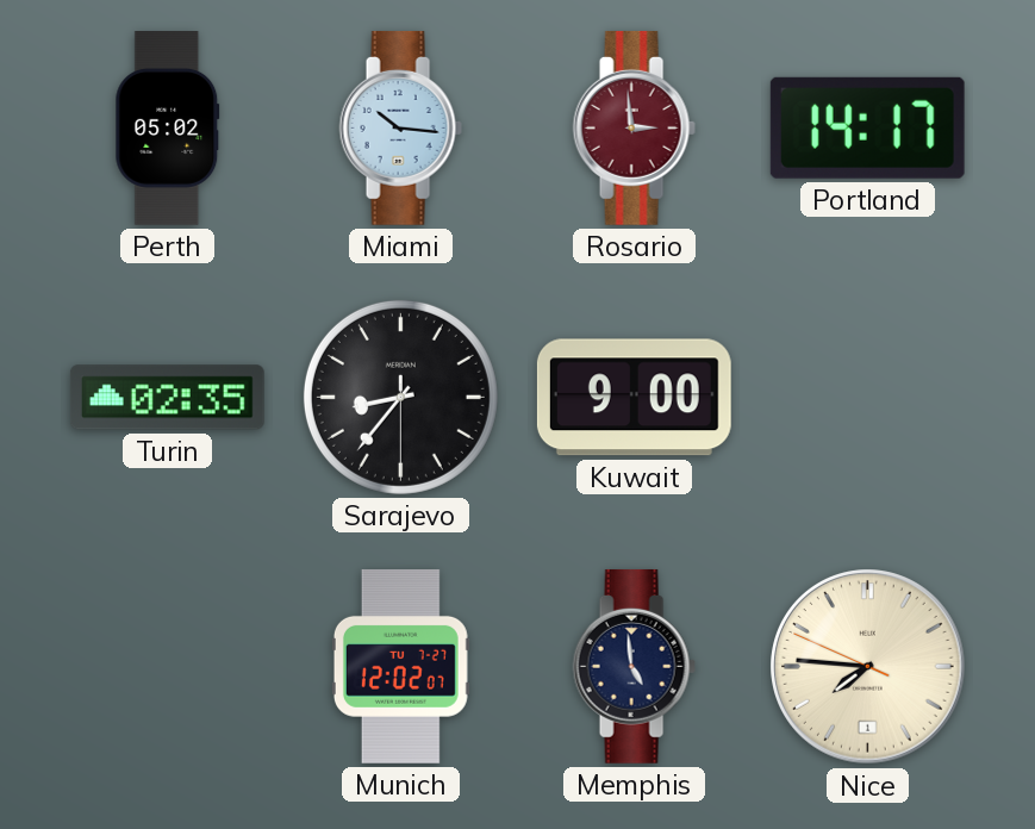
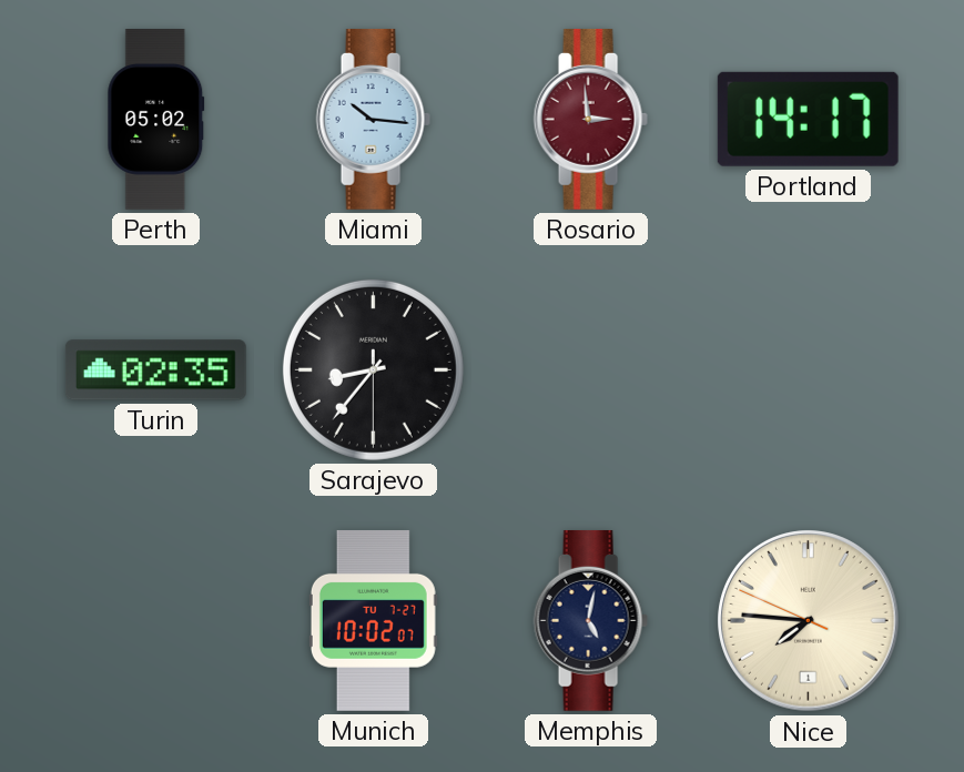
Kuwait: 9:00 -> none
Munich: 12:02 -> 10:02
Memphis: 4:59 -> 5:02
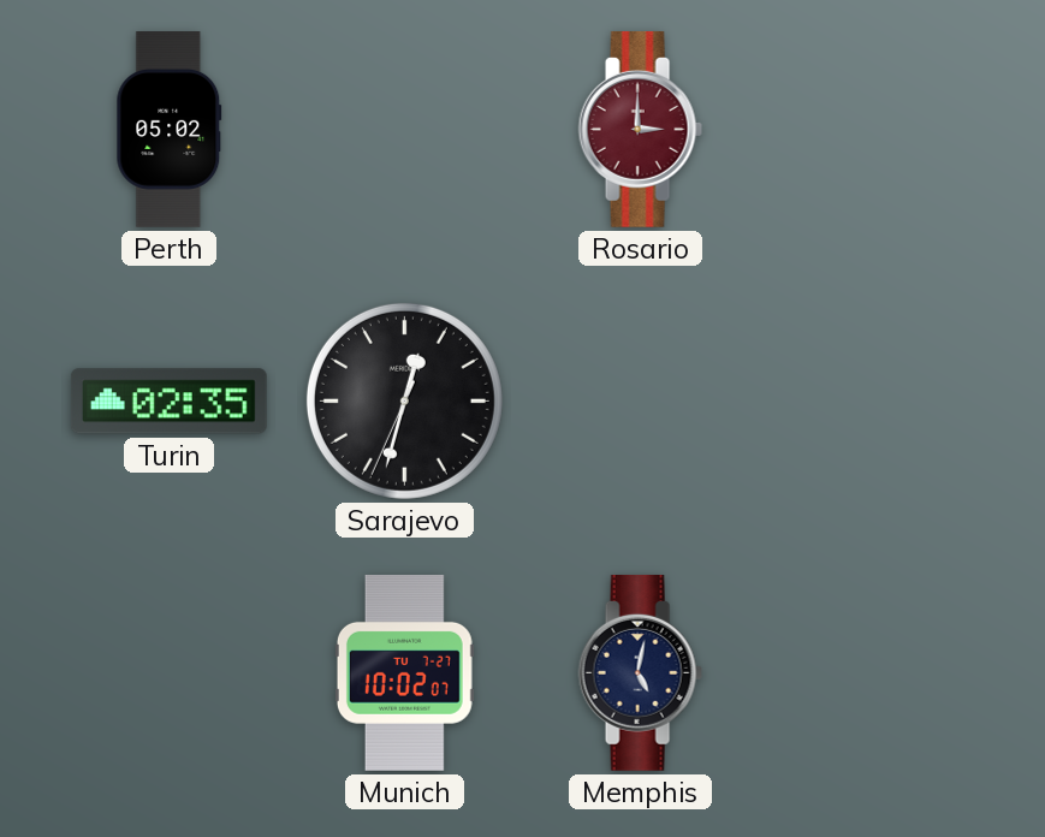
Miami: 10:16 -> none
Rosario: 2:59 -> 3:00
Portland: 14:17 -> none
Sarajevo: 8:36 -> 12:32
Nice: 7:45 -> none
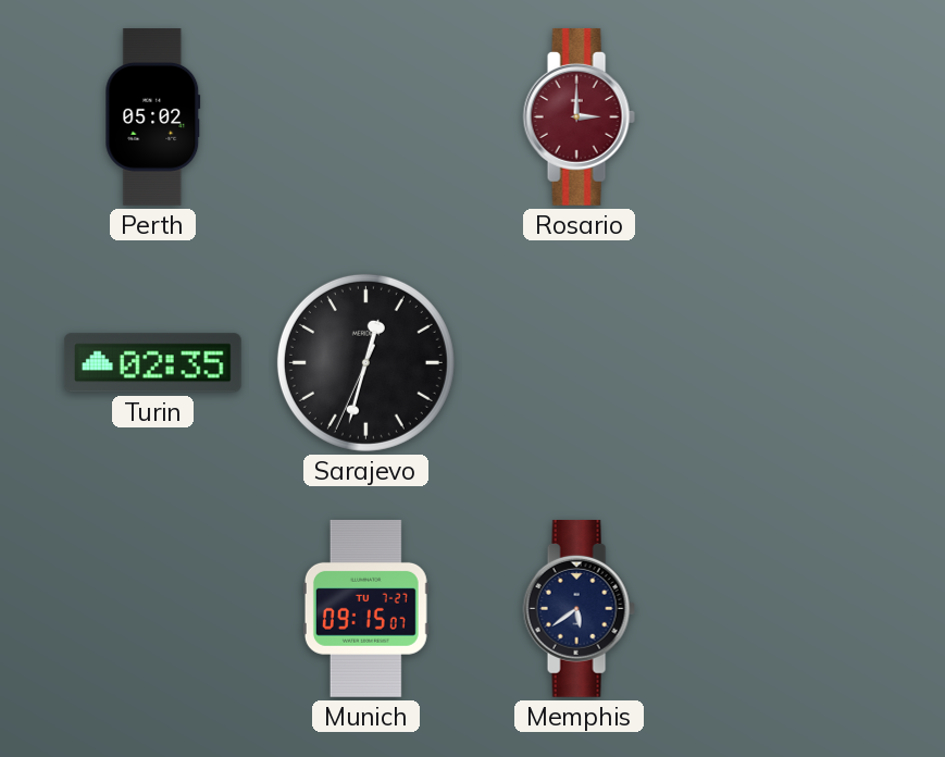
Munich: 10:02 -> 09:15
Memphis: 5:02 -> 5:39
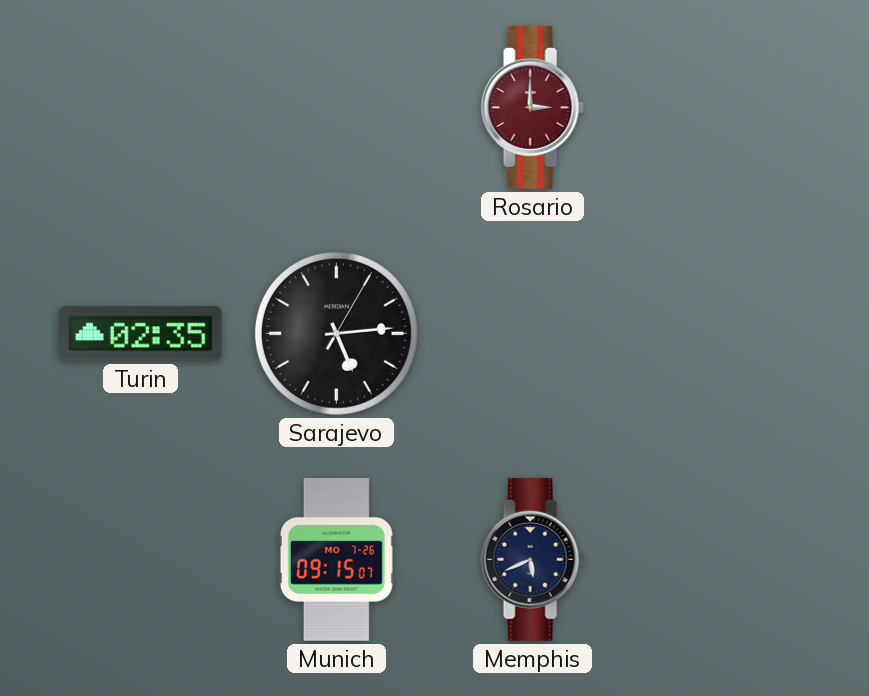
Perth: 05:02 -> none
Sarajevo: 12:32 -> 5:14
Munich date: TU 7-27 -> MO 7-26
Memphis: 5:39 -> 5:41
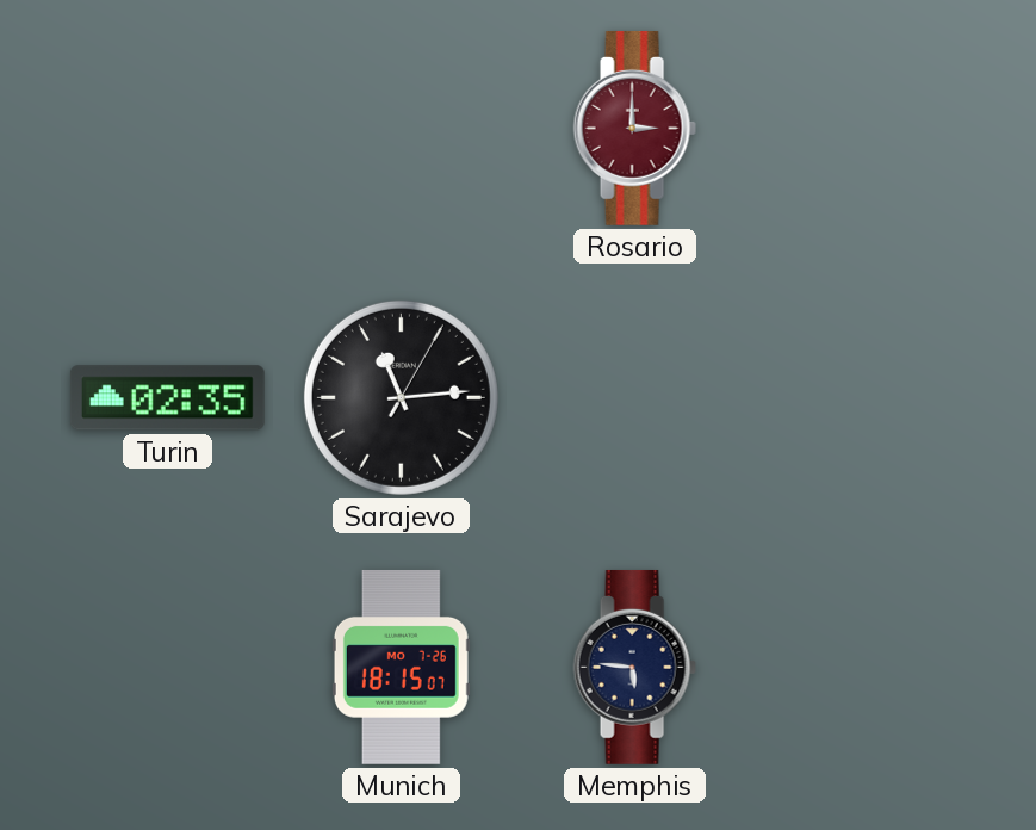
Sarajevo: 5:14 -> 11:14
Munich: 09:15 -> 18:15
Memphis: 5:41 -> 5:46
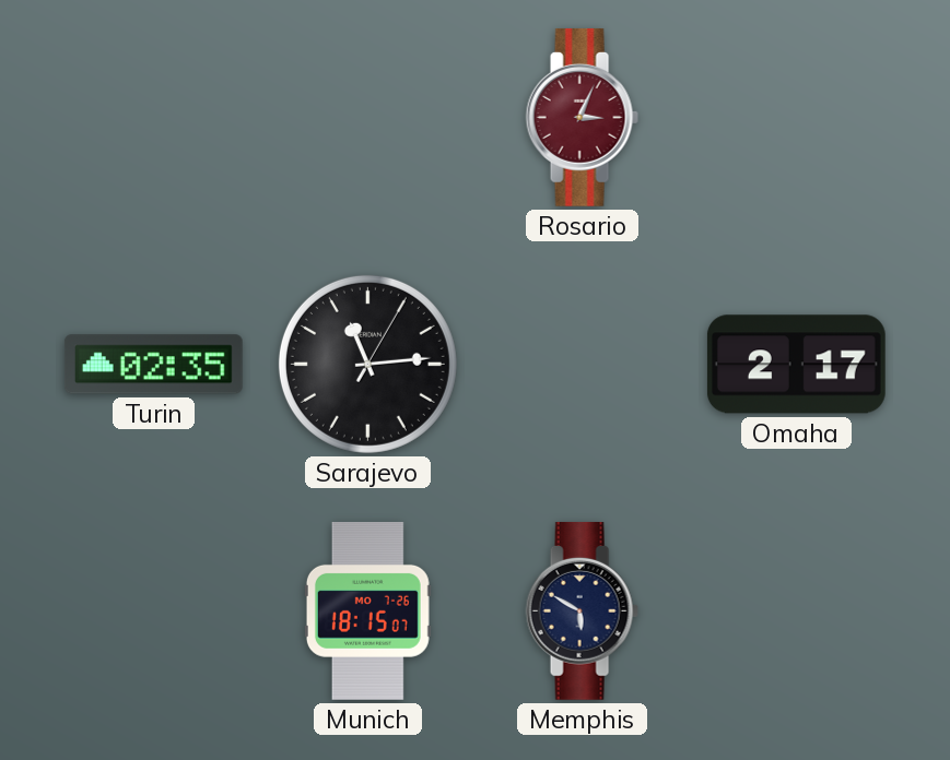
Rosario: 3:00 -> 3:04
Omaha: none -> 2:17
Memphis: 5:46 -> 5:50
